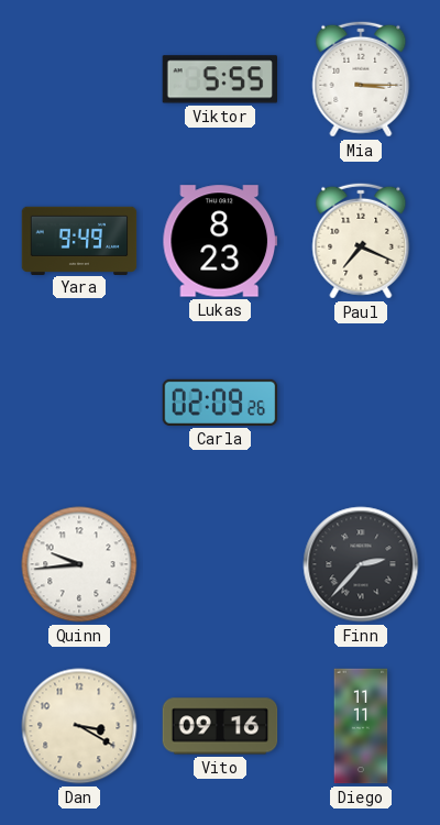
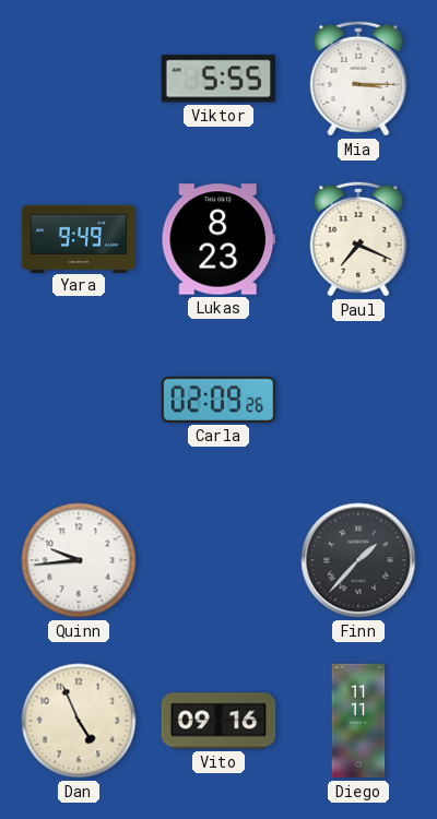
Finn: 2:37 -> 1:37
Dan: 3:20 -> 4:56
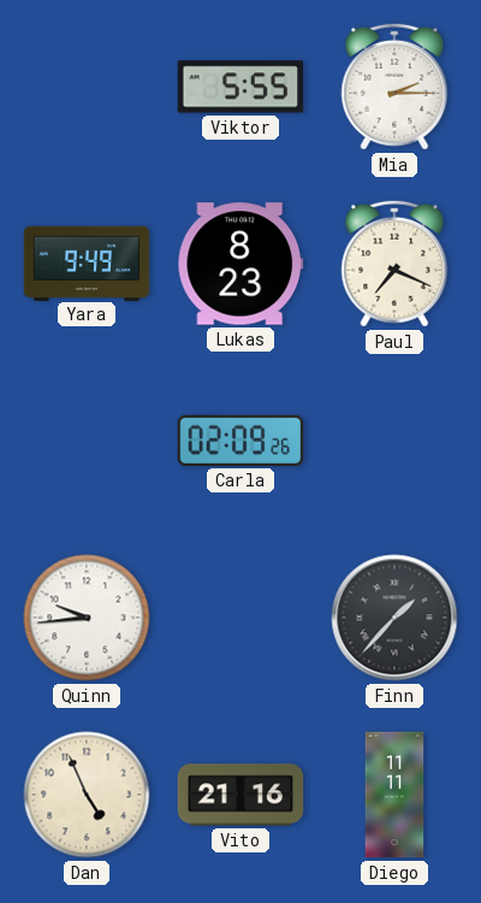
Mia: 3:15 -> 2:15
Vito: 09:16 -> 21:16
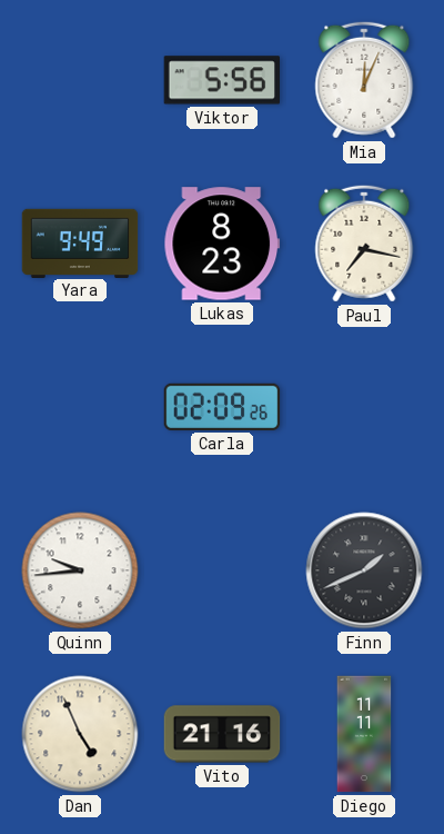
Viktor: 5:55 -> 5:56
Mia: 2:15 -> 12:04
Paul: 7:19 -> 7:17
Finn: 1:37 -> 1:41
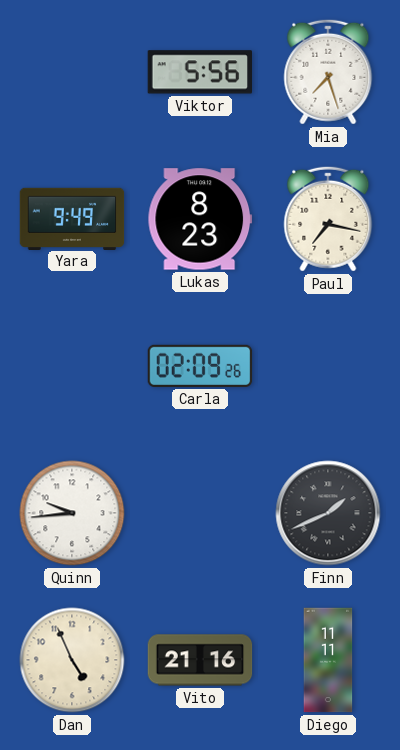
Mia: 12:04 -> 7:27
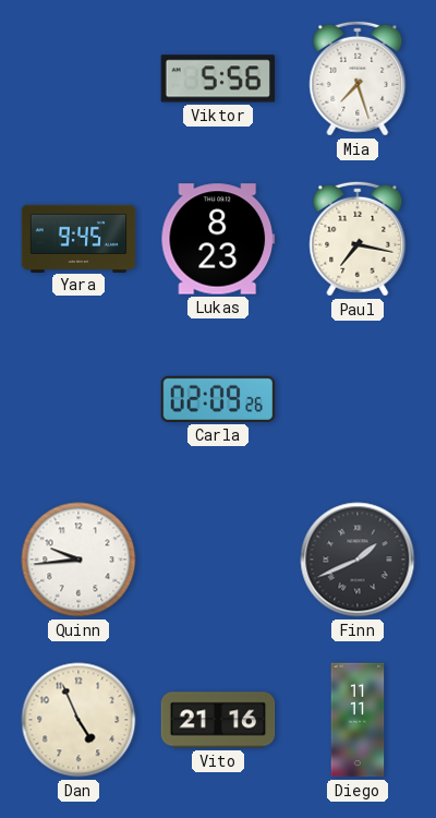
Yara: 9:49 -> 9:45
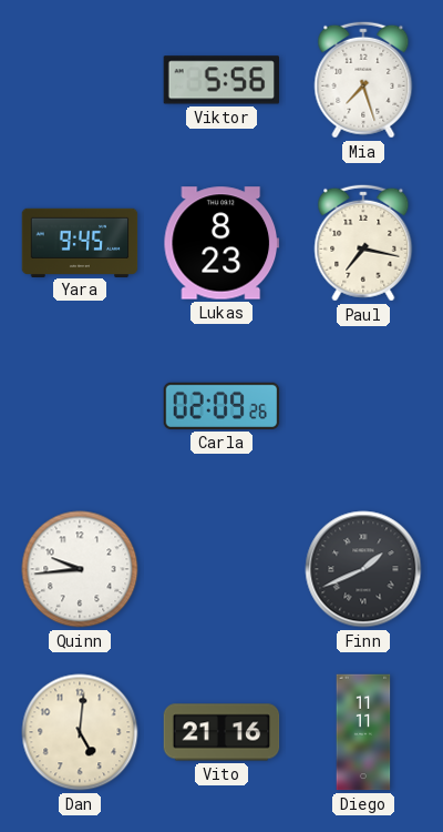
Dan: 4:56 -> 5:01
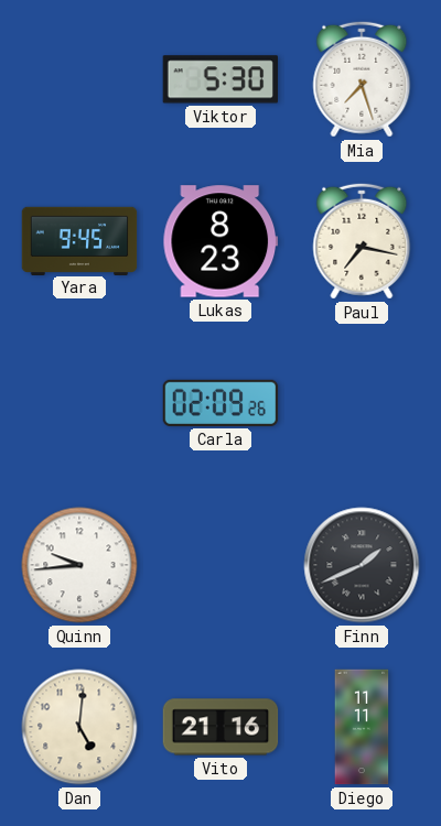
Viktor: 5:56 -> 5:30
